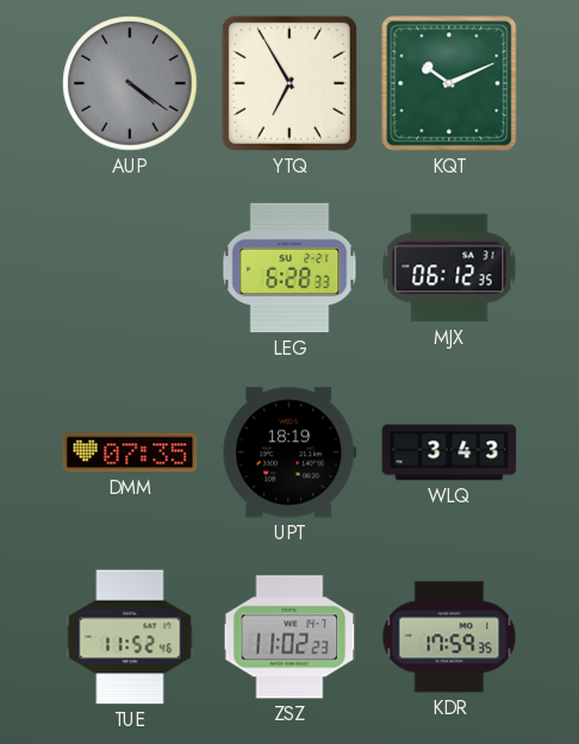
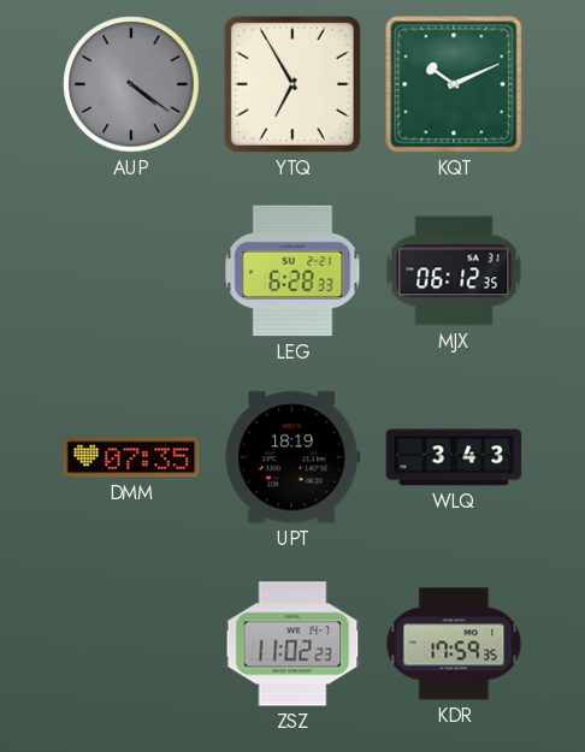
TUE: 11:52 -> none
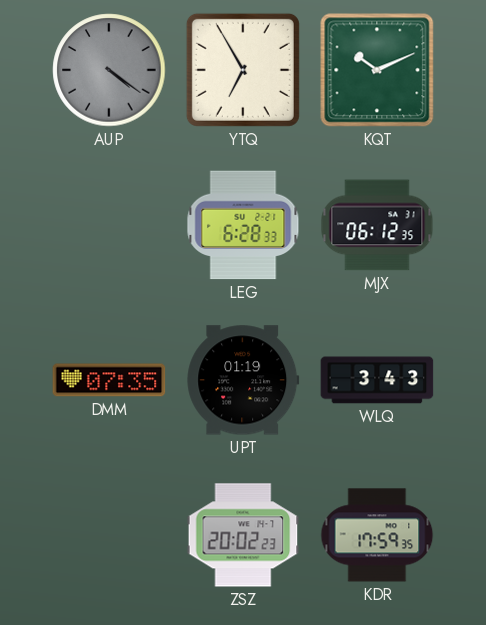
UPT: 18:19 -> 01:19
ZSZ: 11:02 -> 20:02
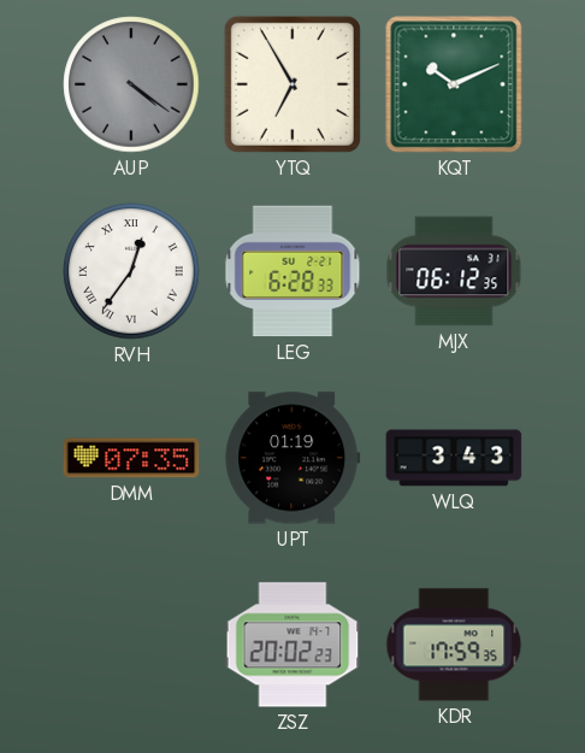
RVH: none -> 12:36
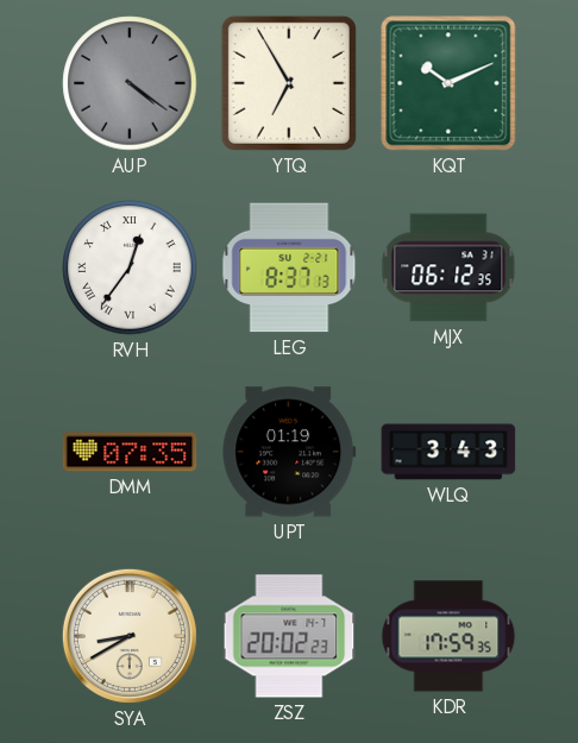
LEG: 6:28 -> 8:37
SYA: none -> 8:40
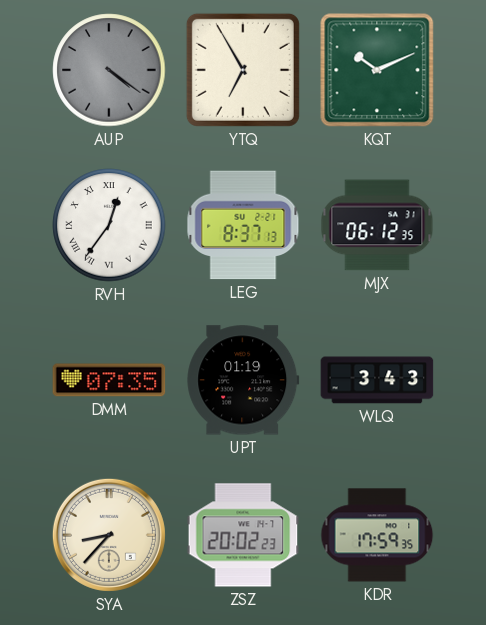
SYA: 8:40 -> 8:37
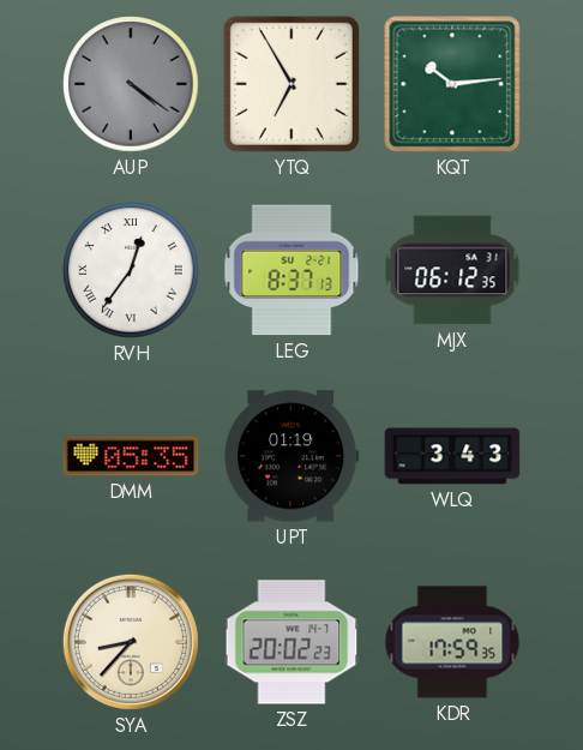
KQT: 10:11 -> 10:14
DMM: 07:35 -> 05:35
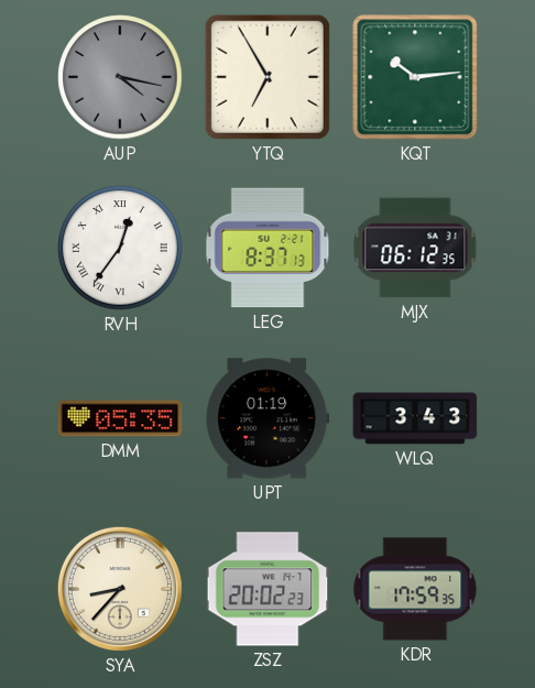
AUP: 4:21 -> 4:17
